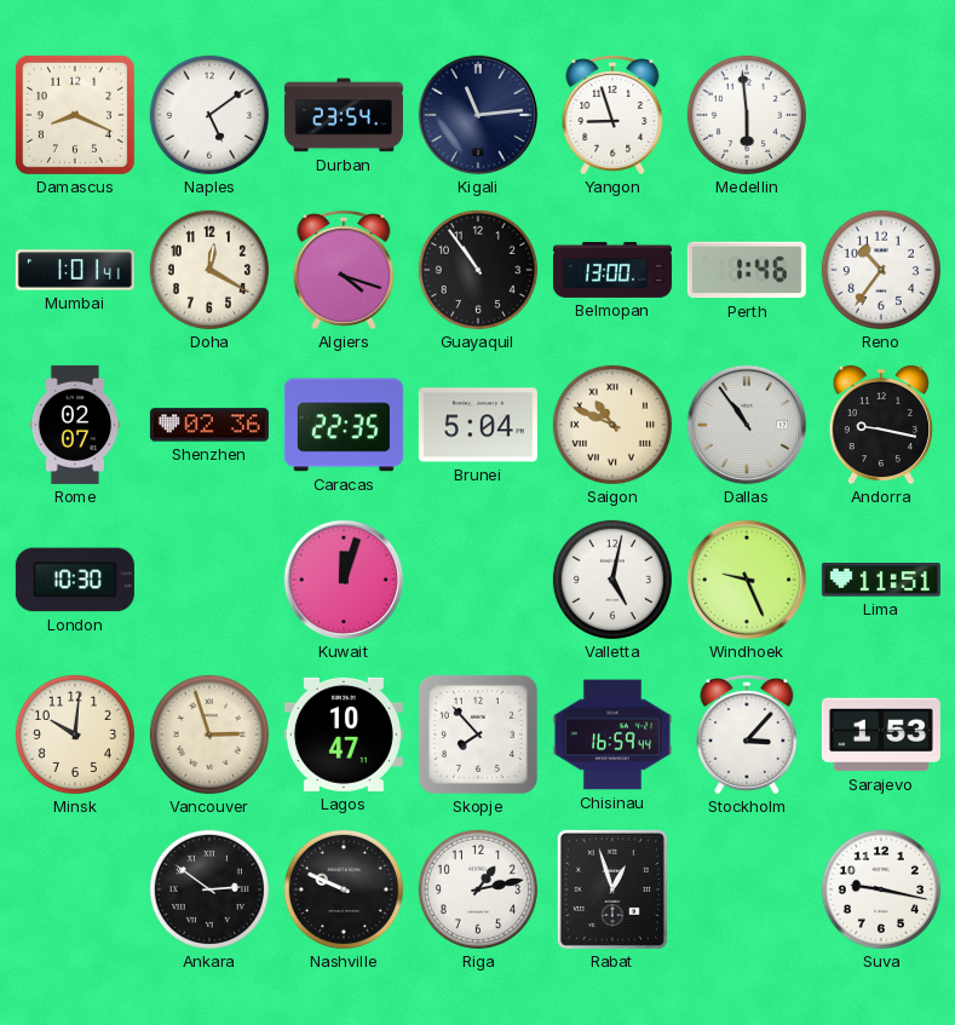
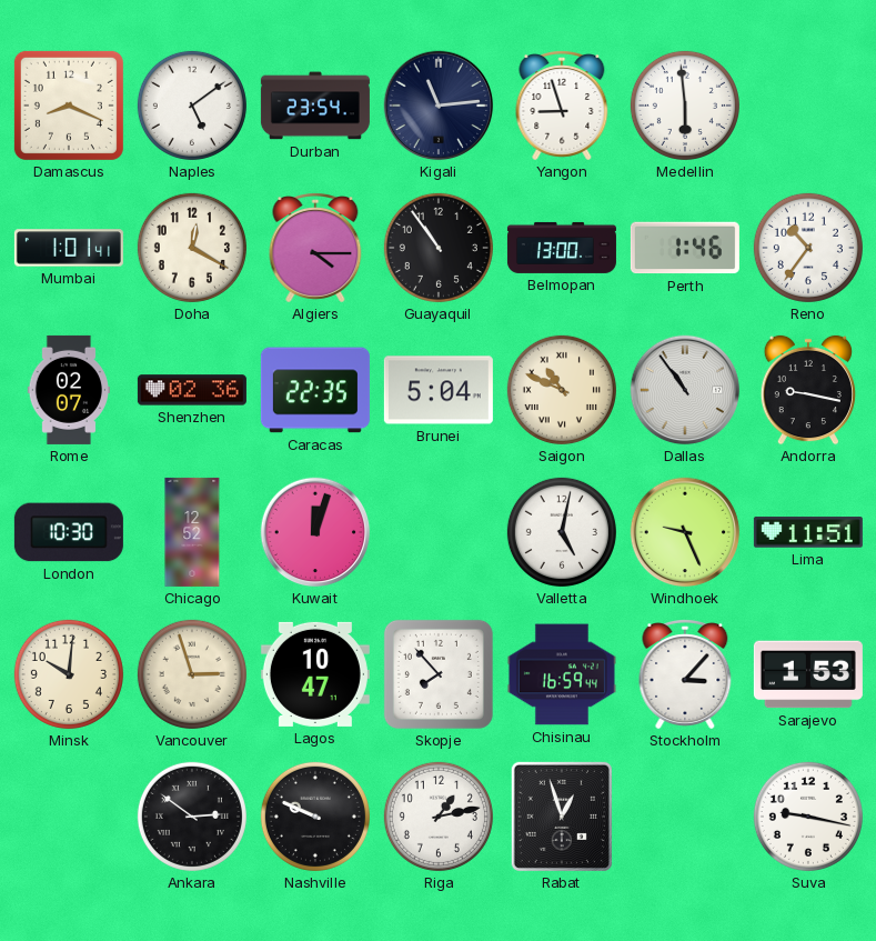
Algiers: 4:18 -> 4:15
Chicago: none -> 12:52
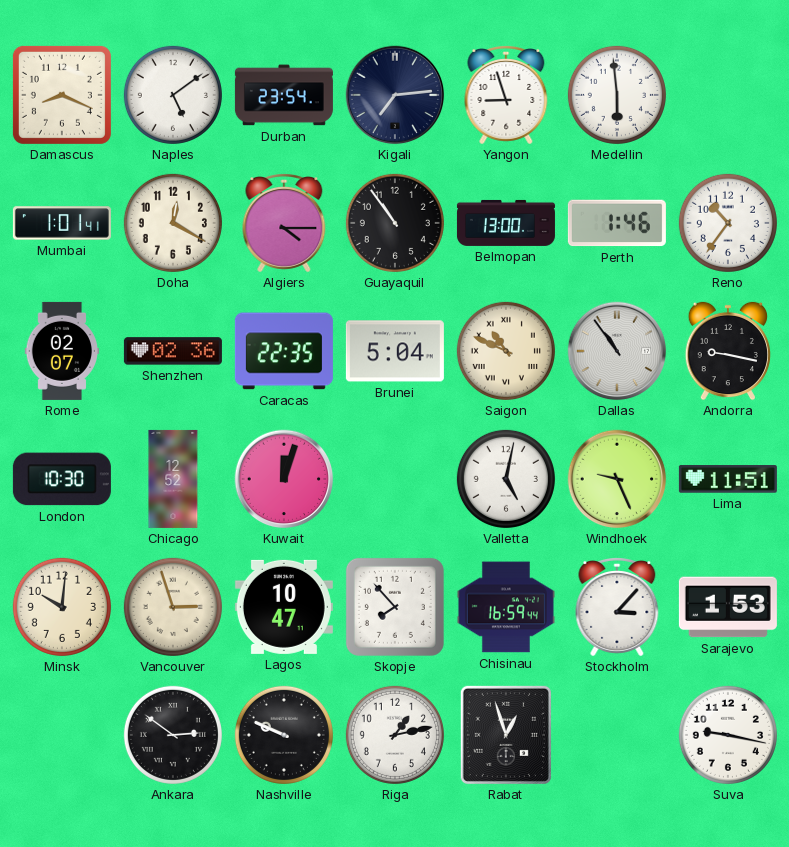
Kigali: 11:14 -> 7:14
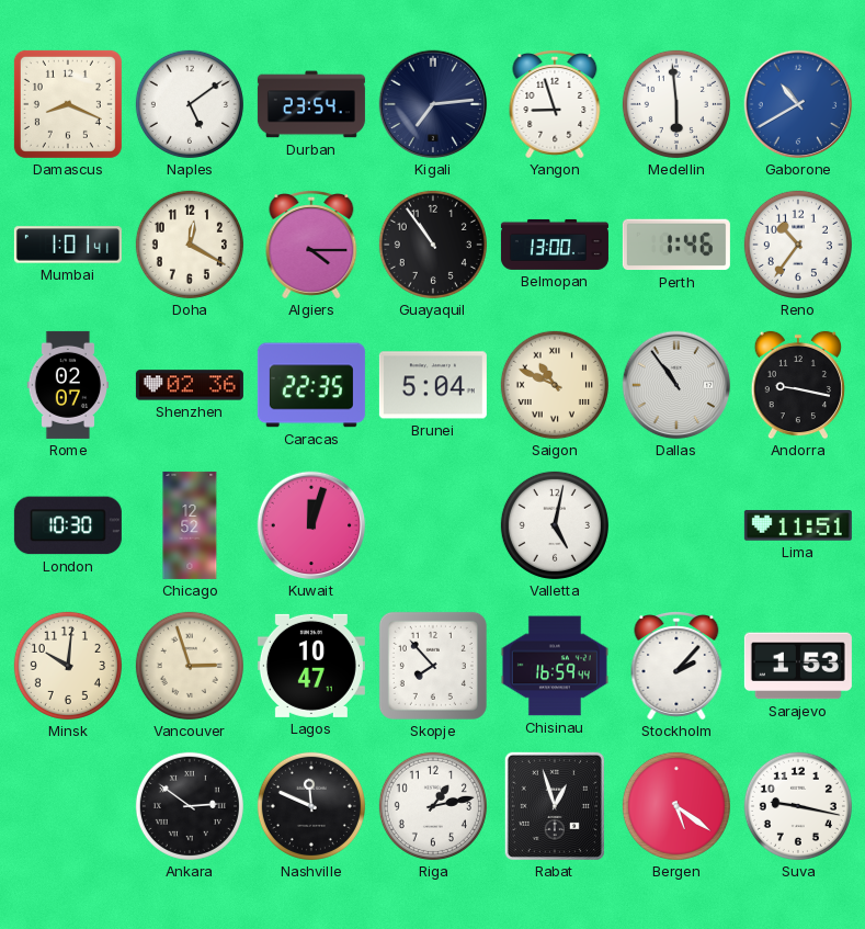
Gaborone: none -> 10:40
Windhoek: 9:26 -> none
Stockholm: 3:07 -> 2:07
Nashville: 9:49 -> 11:49
Bergen: none -> 5:21
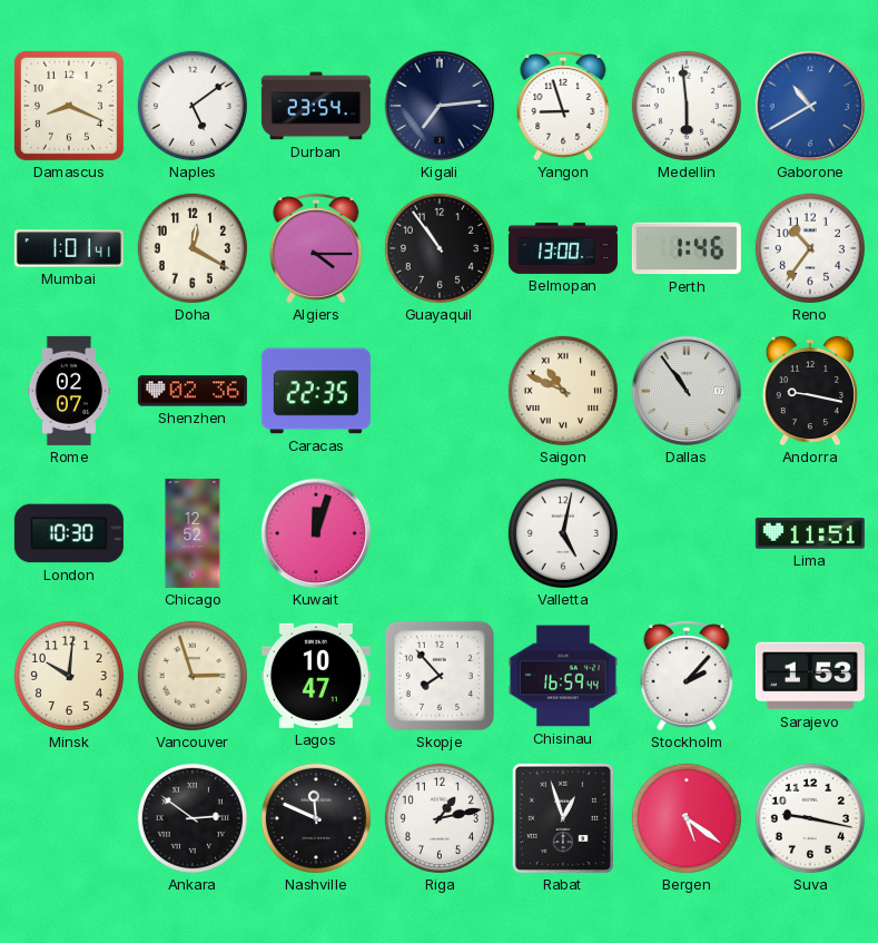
Brunei: 5:04 -> none
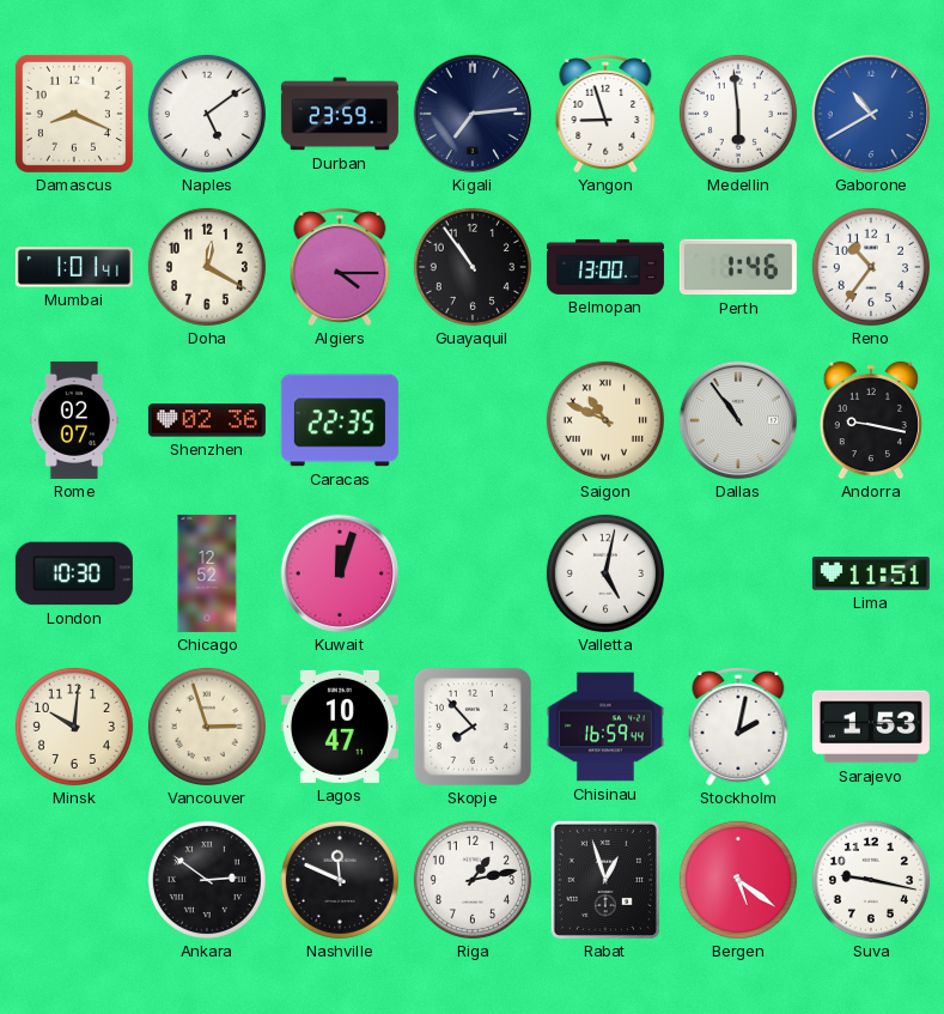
Durban: 23:54 -> 23:59
Stockholm: 2:07 -> 2:02
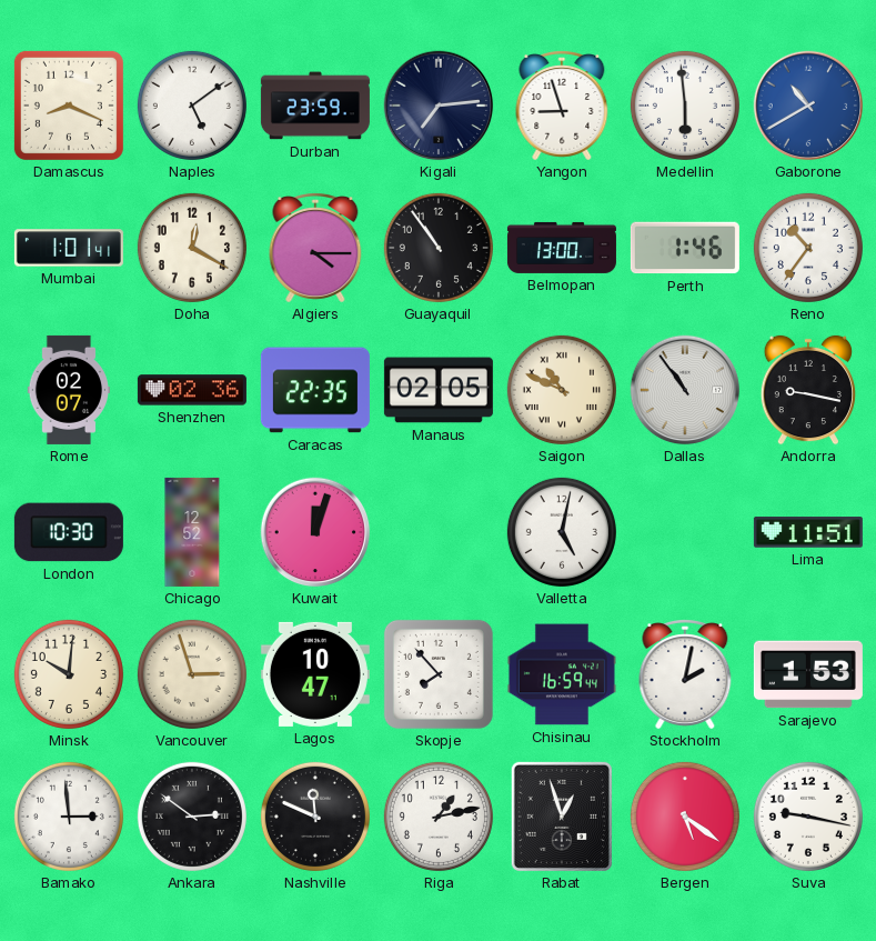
Manaus: none -> 02:05
Bamako: none -> 2:59
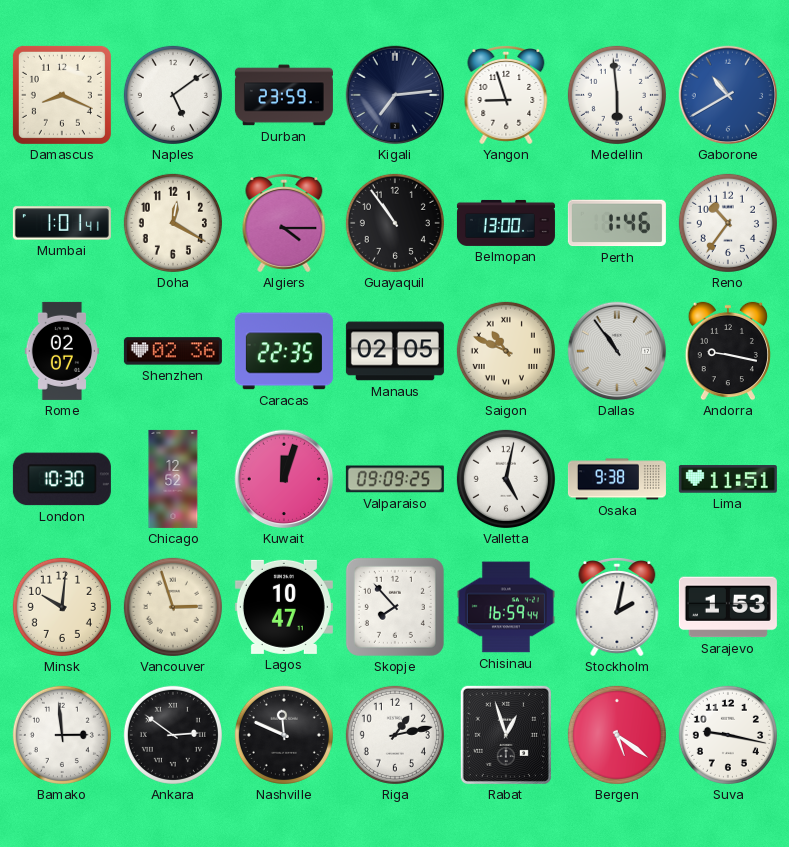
Valparaiso: none -> 09:09
Osaka: none -> 9:38
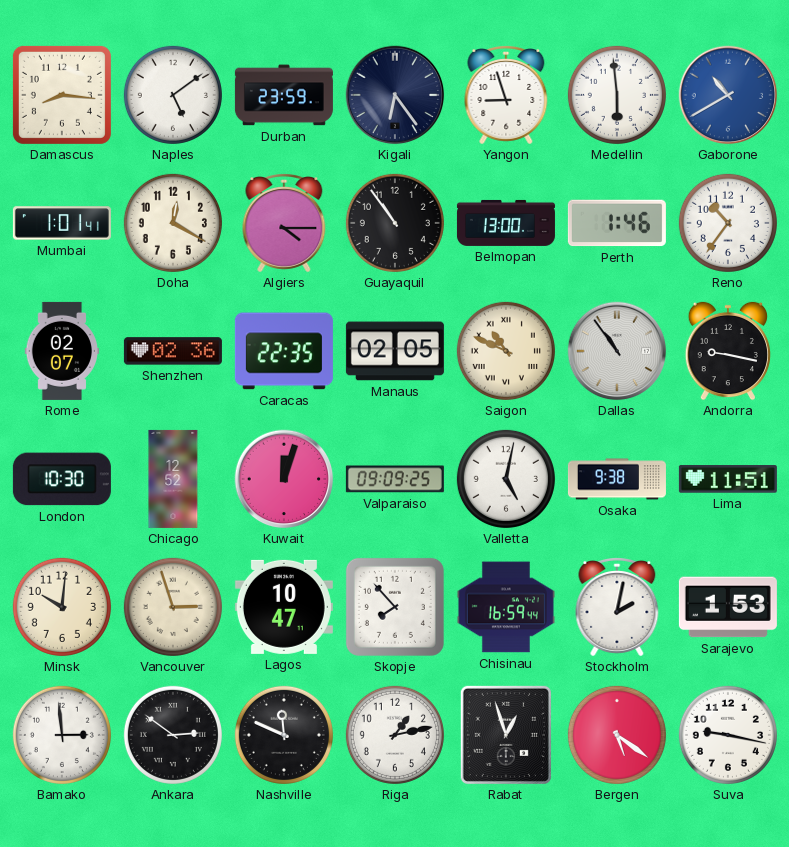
Damascus: 8:19 -> 8:16
Kigali: 7:14 -> 6:24
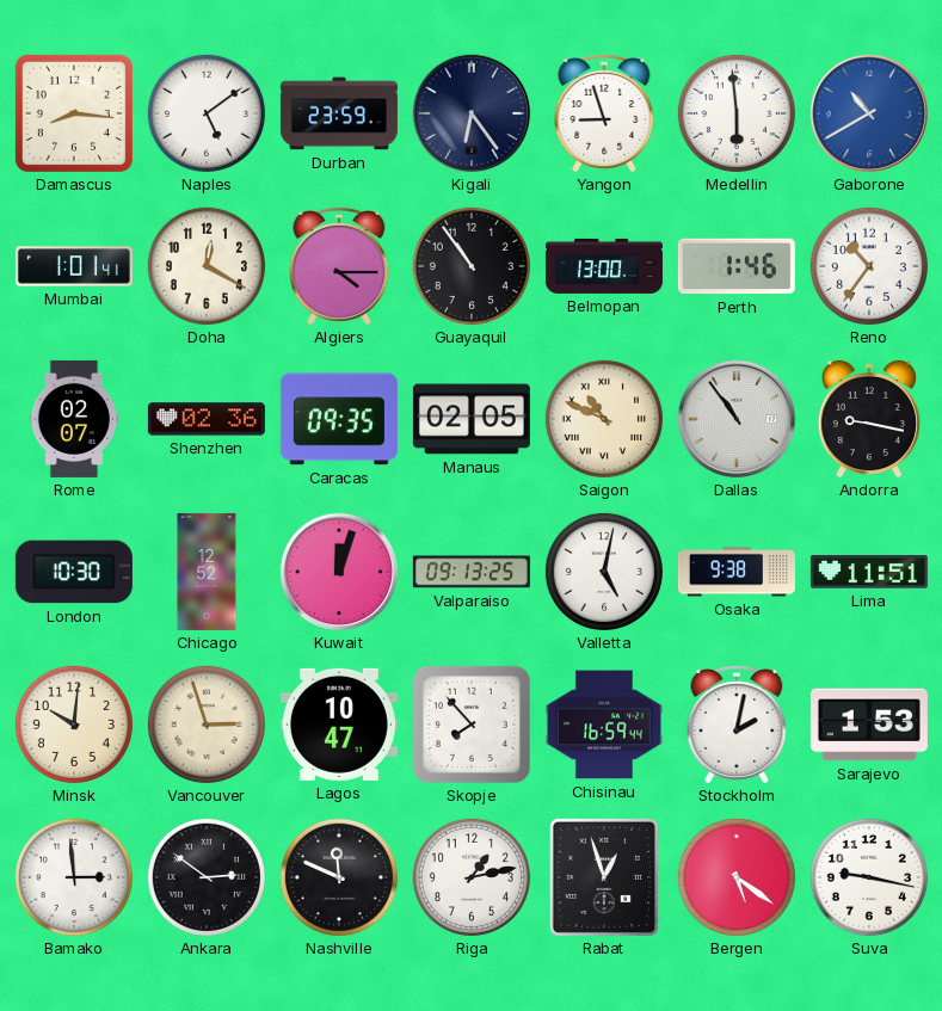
Caracas: 22:35 -> 09:35
Valparaiso: 09:09 -> 09:13
